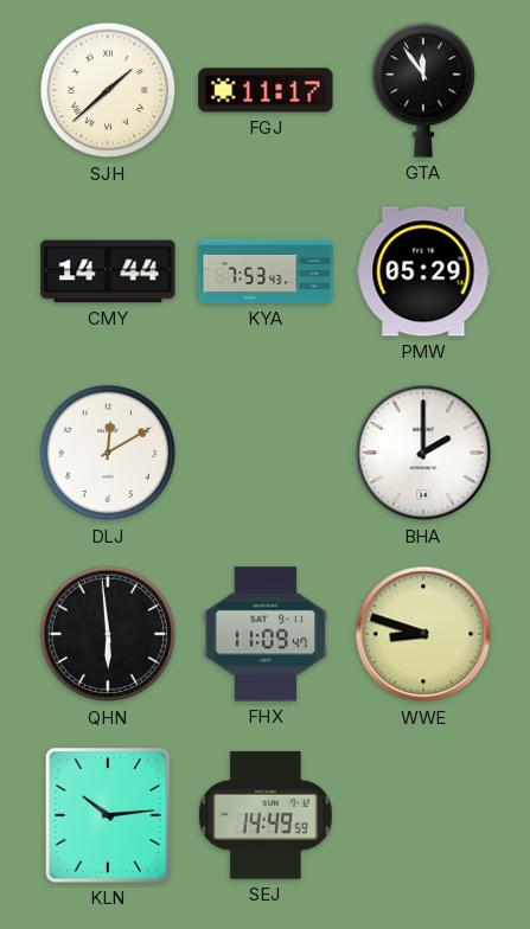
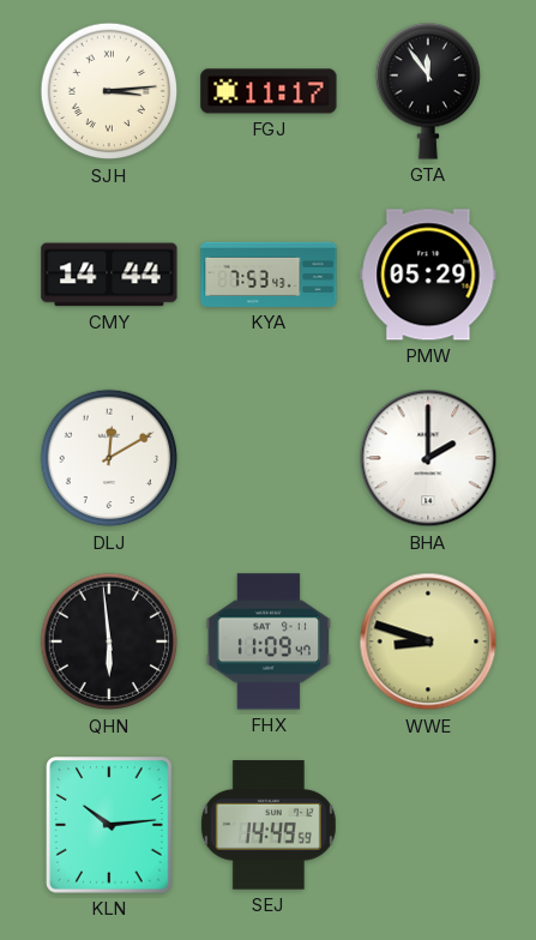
SJH: 1:38 -> 3:14
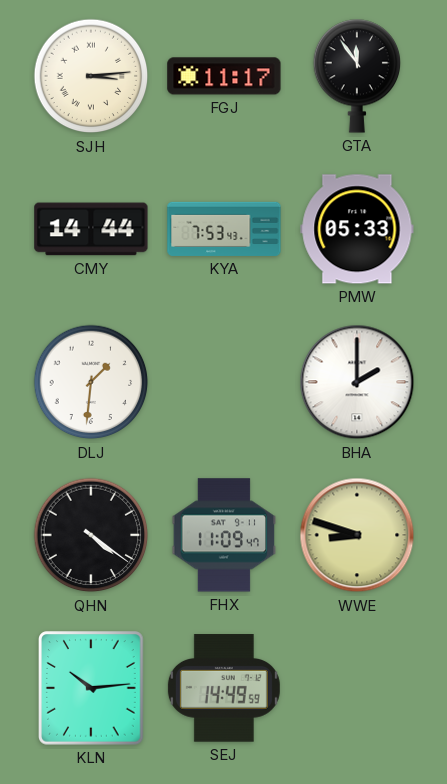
PMW: 05:29 -> 05:33
DLJ: 12:10 -> 1:31
QHN: 5:59 -> 4:21
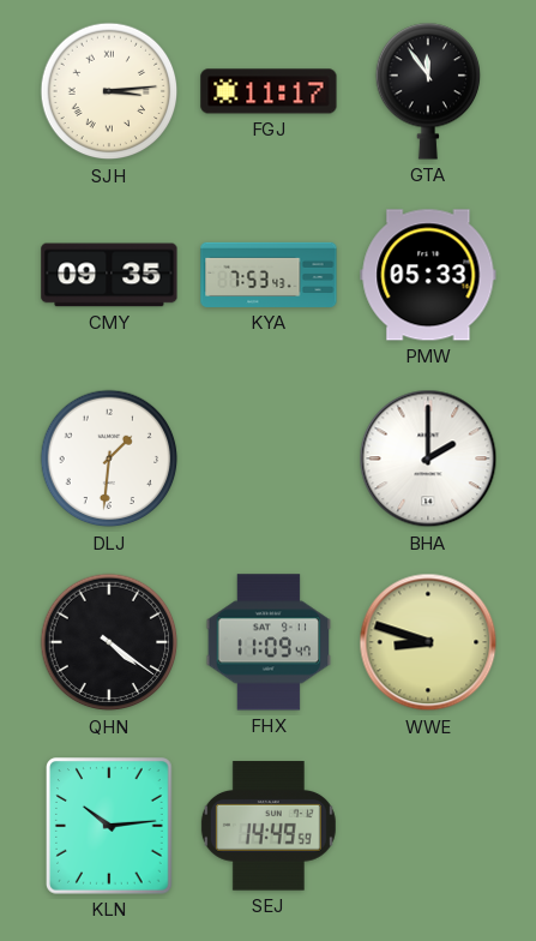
CMY: 14:44 -> 09:35
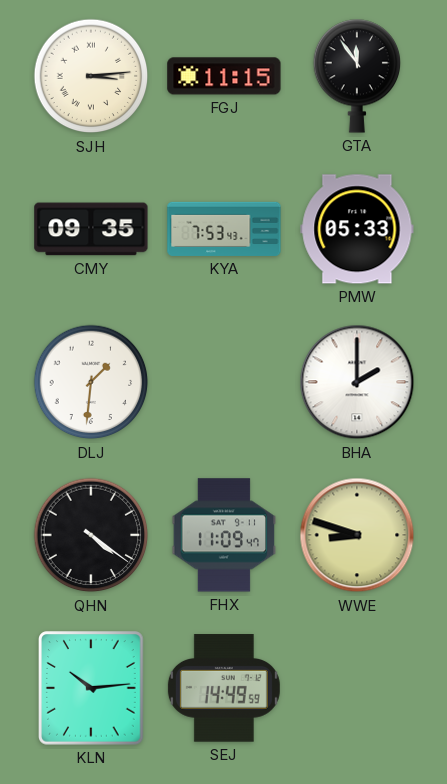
FGJ: 11:17 -> 11:15
